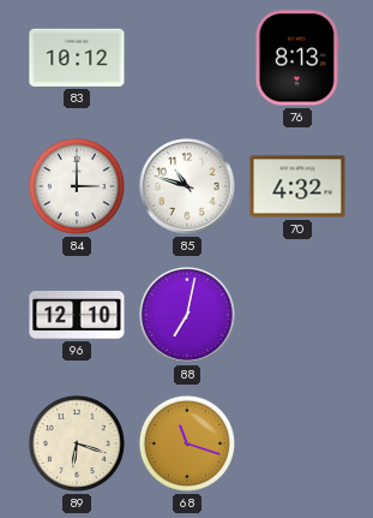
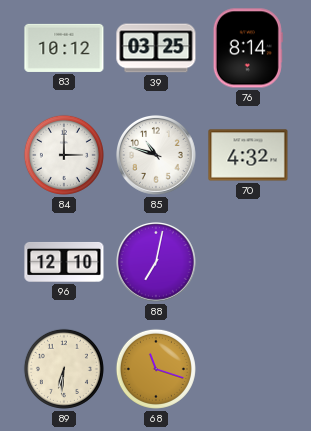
39: none -> 03:25
76: 8:13 -> 8:14
89: 6:18 -> 6:31
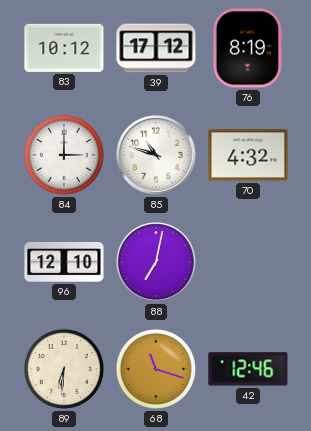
39: 03:25 -> 17:12
76: 8:14 -> 8:19
42: none -> 12:46
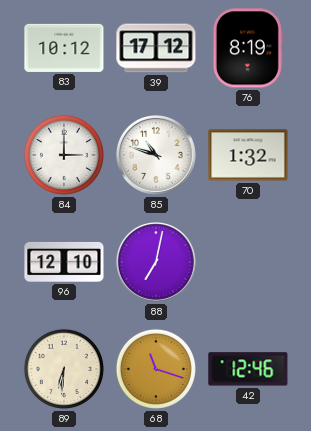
70: 4:32 -> 1:32
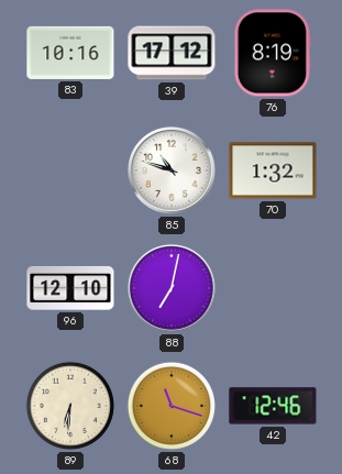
83: 10:12 -> 10:16
84: 3:00 -> none
